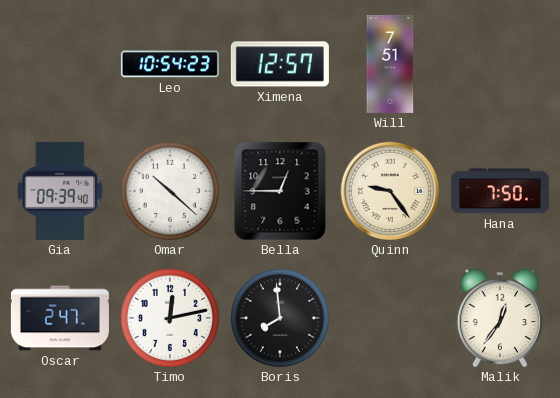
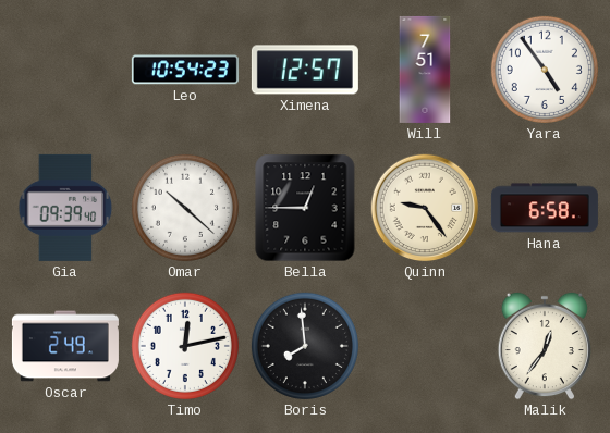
Yara: none -> 4:54
Hana: 7:50 -> 6:58
Oscar: 2:47 -> 2:49
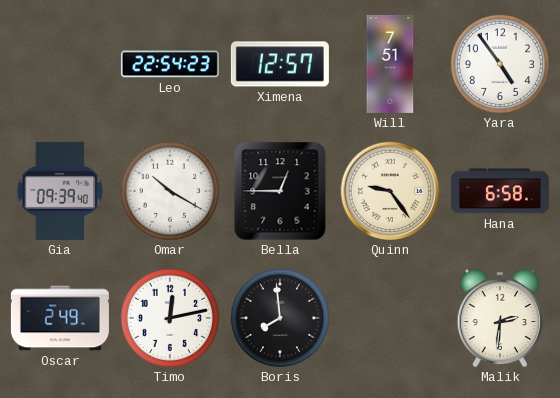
Leo: 10:54 -> 22:54
Omar: 10:22 -> 10:20
Malik: 12:36 -> 2:31
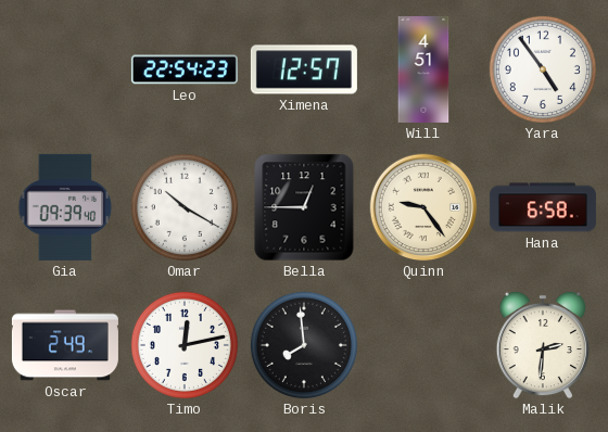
Will: 7:51 -> 4:51
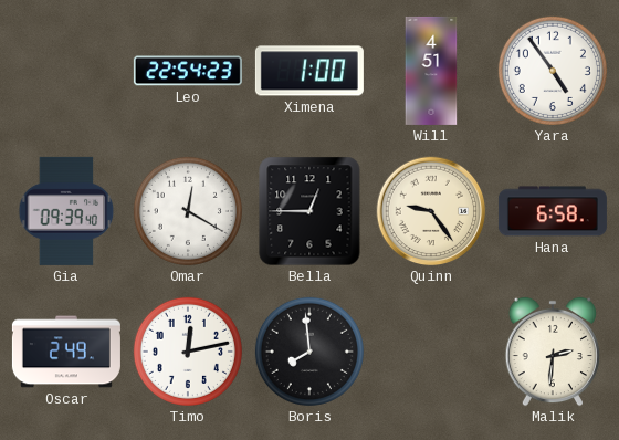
Ximena: 12:57 -> 1:00
Omar: 10:20 -> 12:20
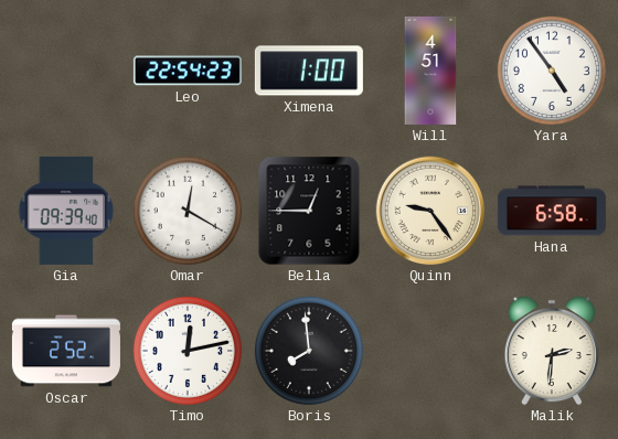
Oscar: 2:49 -> 2:52
